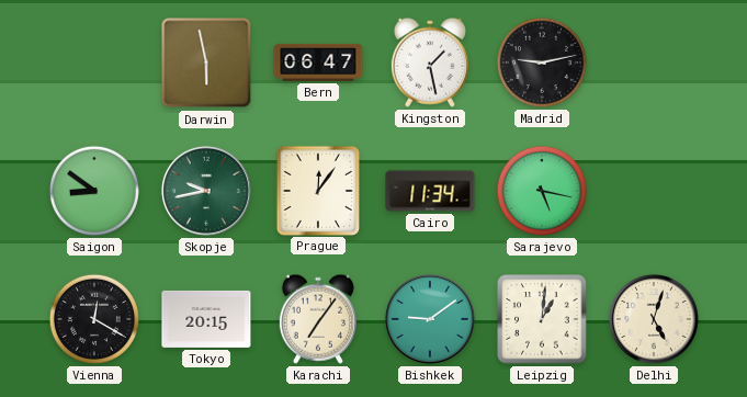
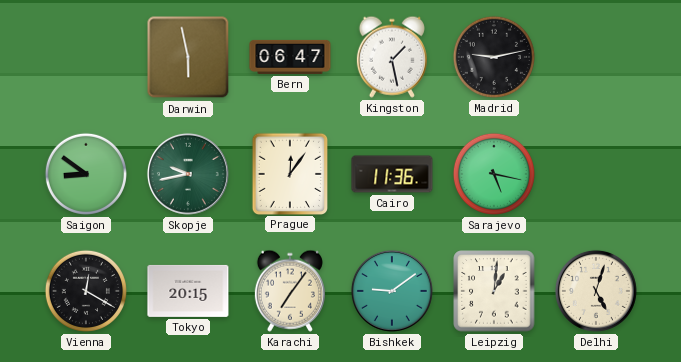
Cairo: 11:34 -> 11:36
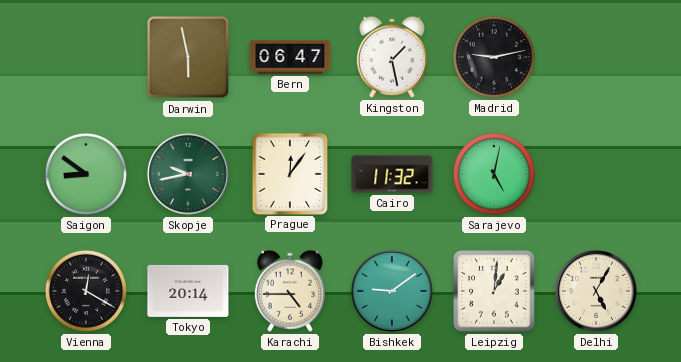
Cairo: 11:36 -> 11:32
Sarajevo: 5:17 -> 5:02
Tokyo: 20:15 -> 20:14
Karachi: 7:06 -> 4:45
Delhi: 5:03 -> 5:05
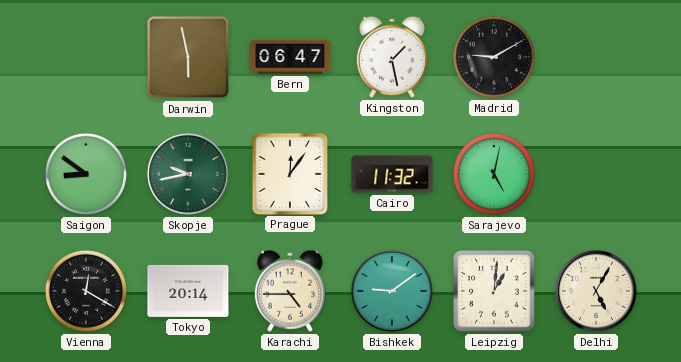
Madrid: 9:13 -> 9:10
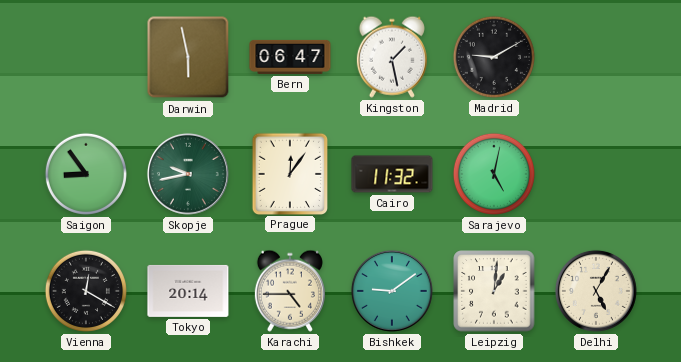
Saigon: 8:51 -> 8:54
